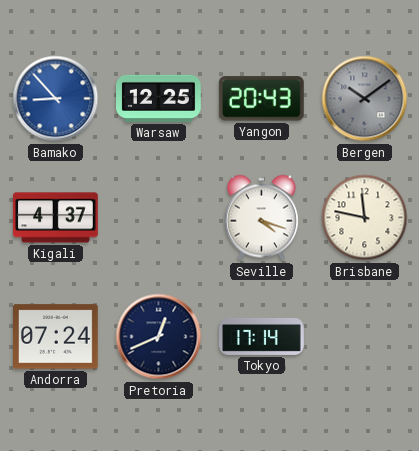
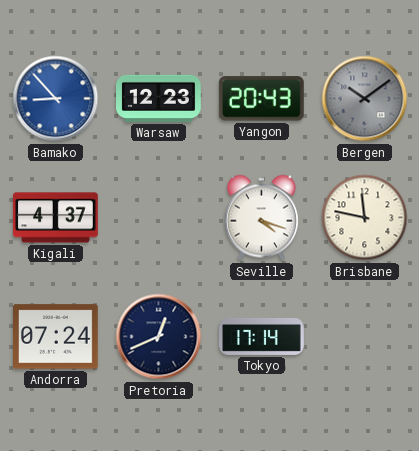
Warsaw: 12:25 -> 12:23
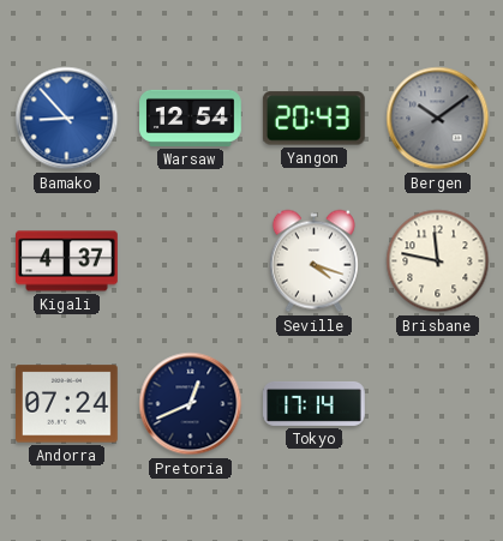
Warsaw: 12:23 -> 12:54
